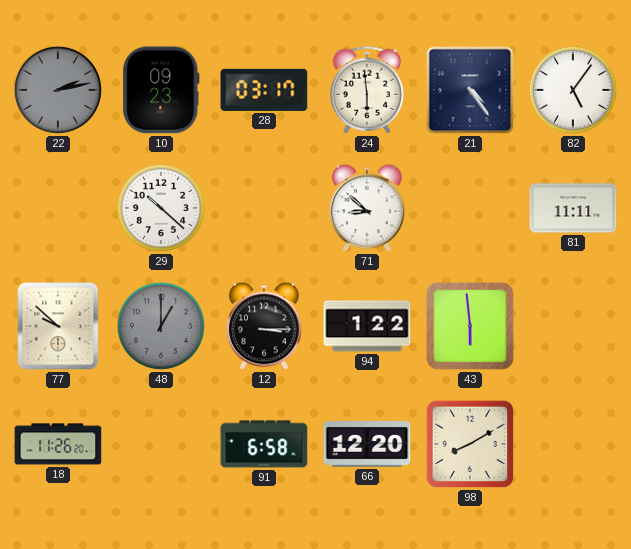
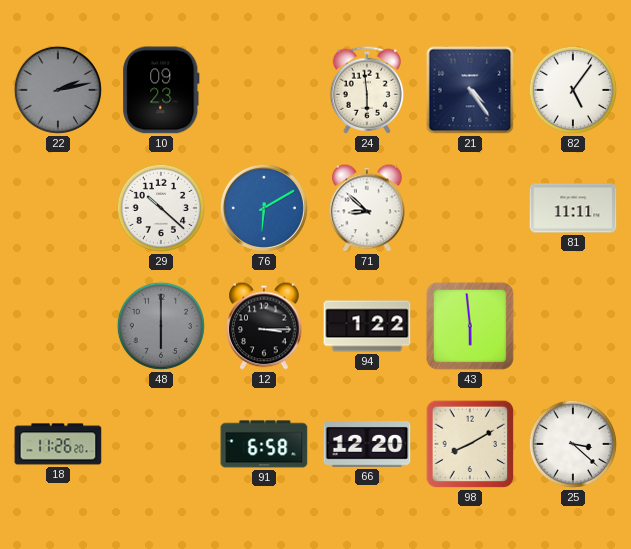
28: 03:17 -> none
76: none -> 6:10
77: 9:52 -> none
48: 1:00 -> 6:00
25: none -> 3:22
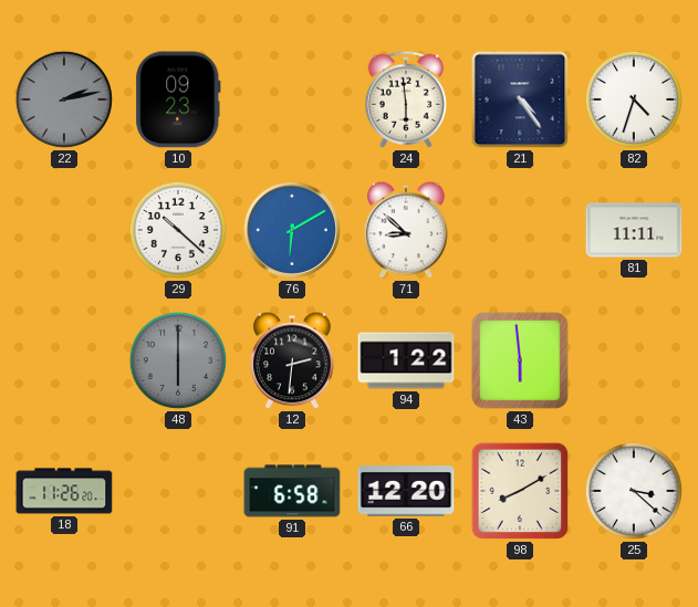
82: 5:06 -> 4:33
12: 3:15 -> 2:31
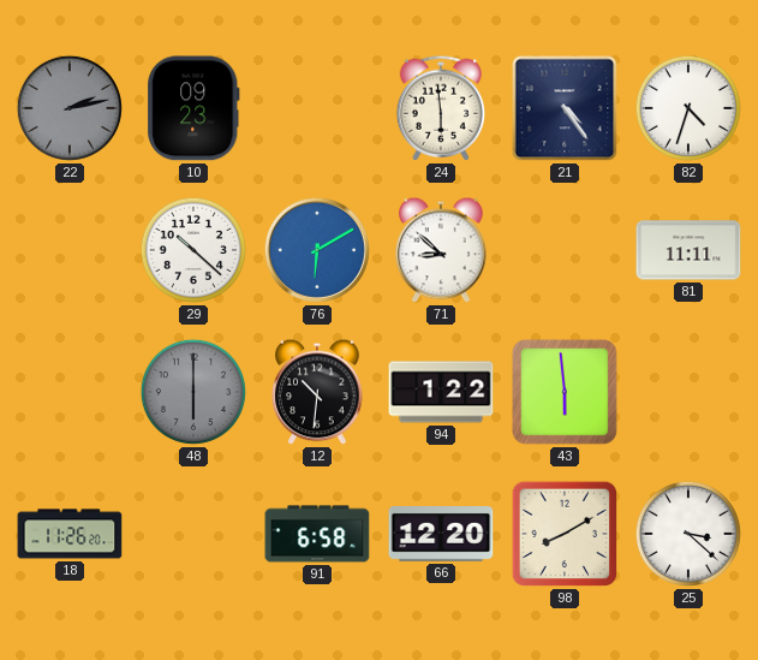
12: 2:31 -> 10:31
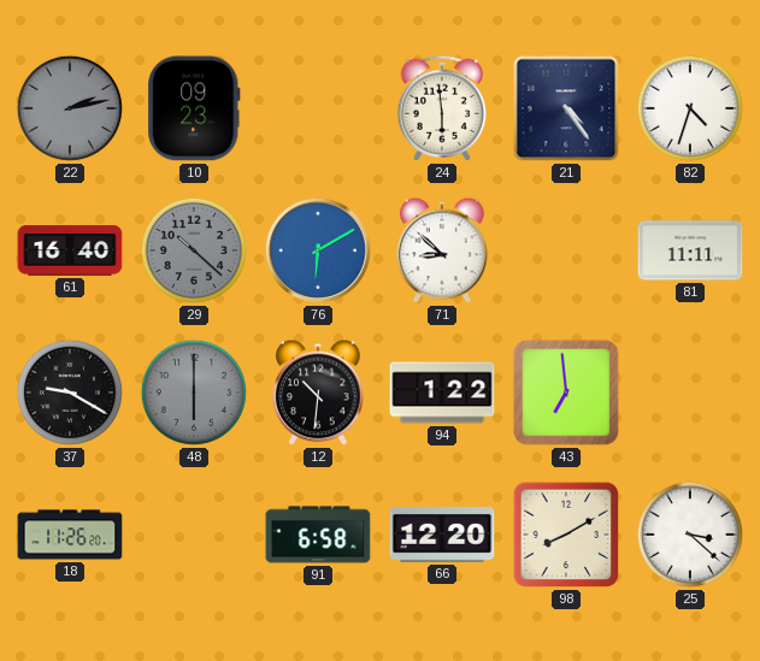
61: none -> 16:40
29 dial: white -> grey
37: none -> 9:20
43: 5:59 -> 6:59
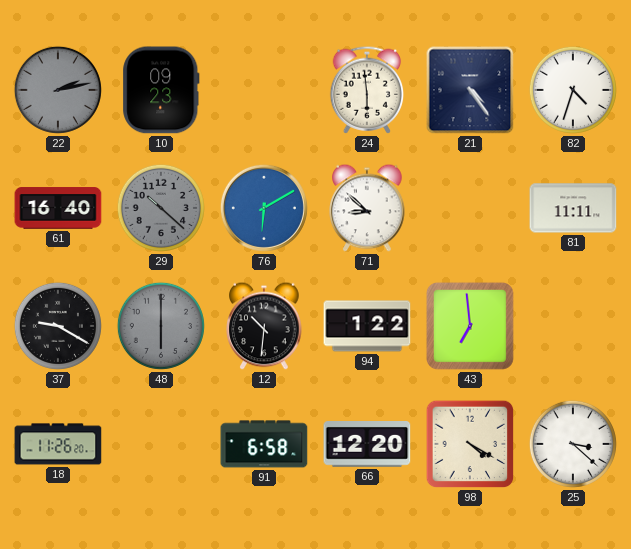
98: 8:10 -> 4:20
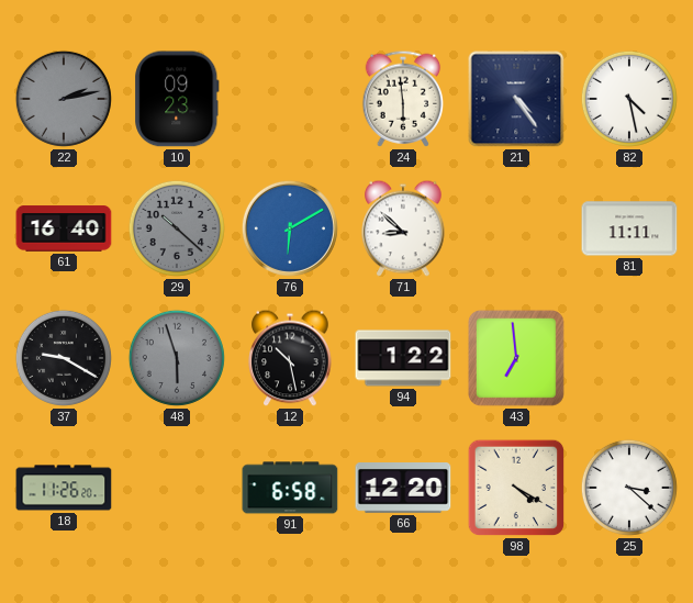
82: 4:33 -> 4:28
48: 6:00 -> 5:57
12: 10:31 -> 10:28
